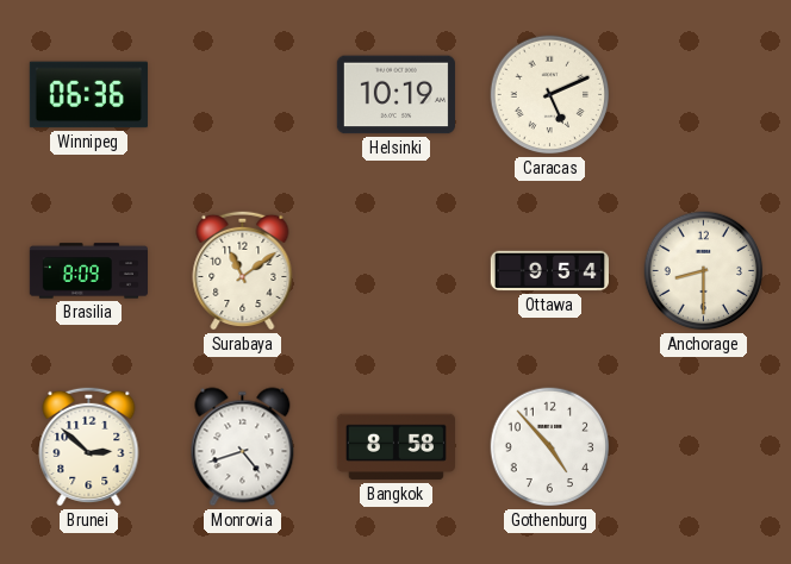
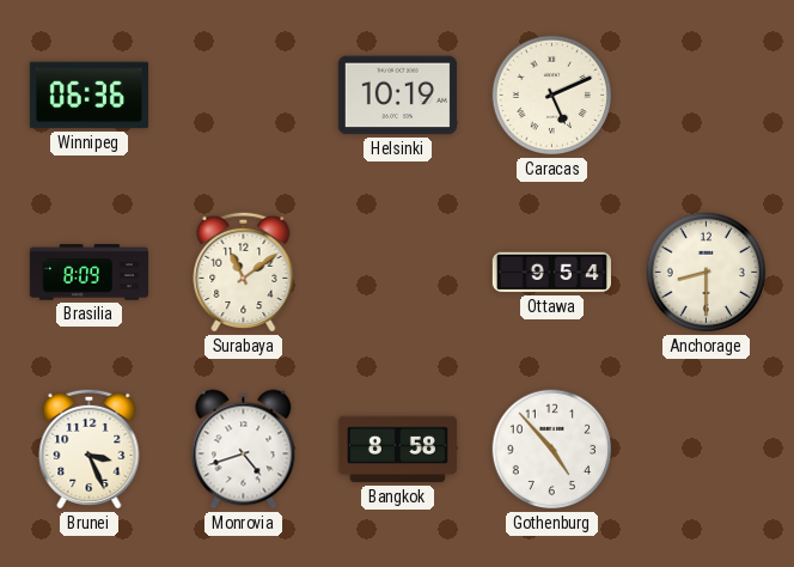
Brunei: 2:52 -> 3:26
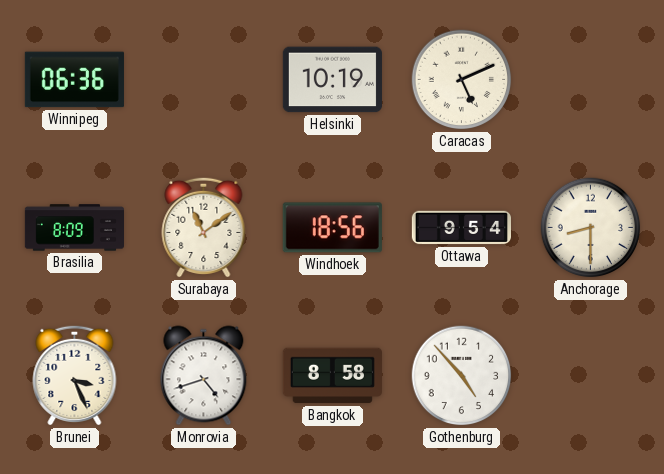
Windhoek: none -> 18:56
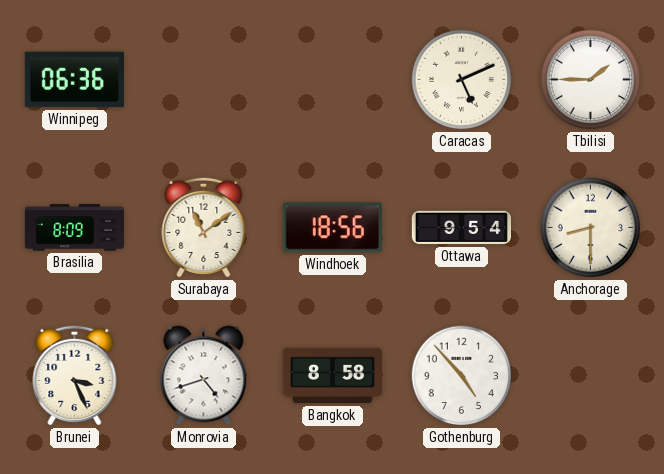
Helsinki: 10:19 -> none
Tbilisi: none -> 1:45
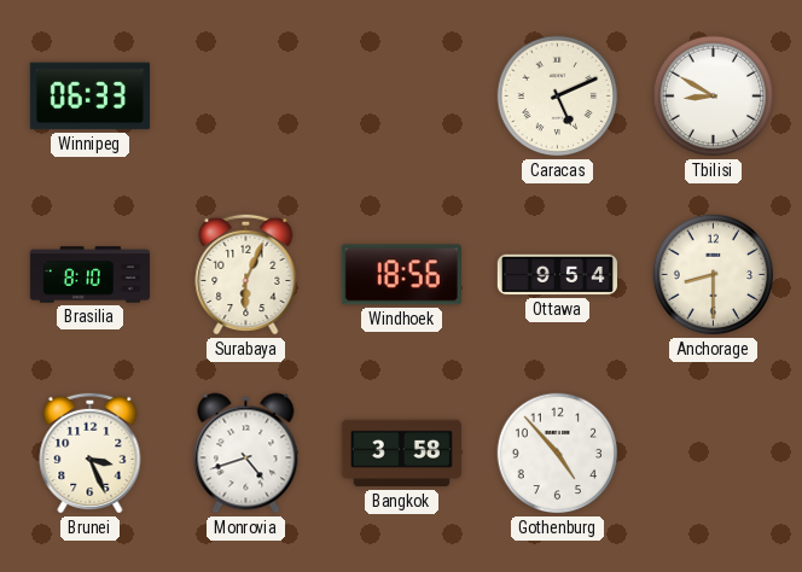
Winnipeg: 06:36 -> 06:33
Tbilisi: 1:45 -> 8:50
Brasilia: 8:09 -> 8:10
Surabaya: 11:09 -> 6:04
Bangkok: 8:58 -> 3:58
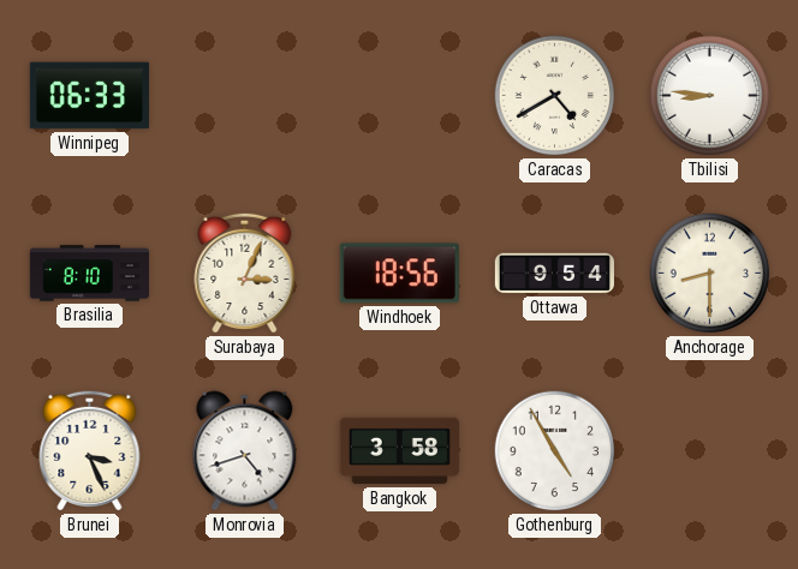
Caracas: 5:11 -> 4:40
Tbilisi: 8:50 -> 8:46
Surabaya: 6:04 -> 3:04
Gothenburg: 4:53 -> 4:55
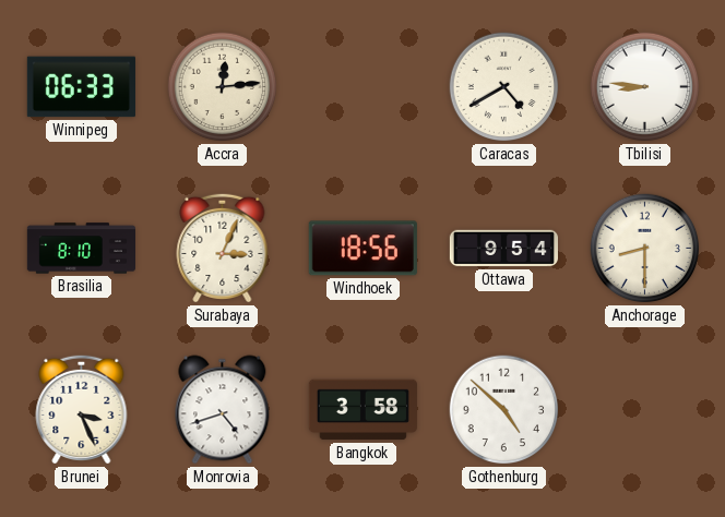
Accra: none -> 12:14
Gothenburg: 4:55 -> 4:52
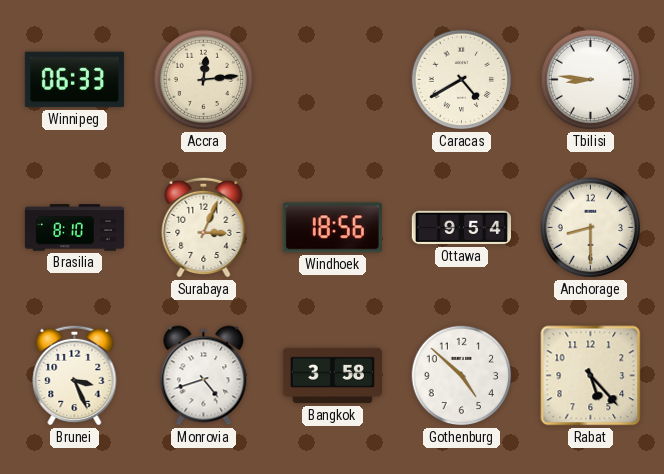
Rabat: none -> 5:23
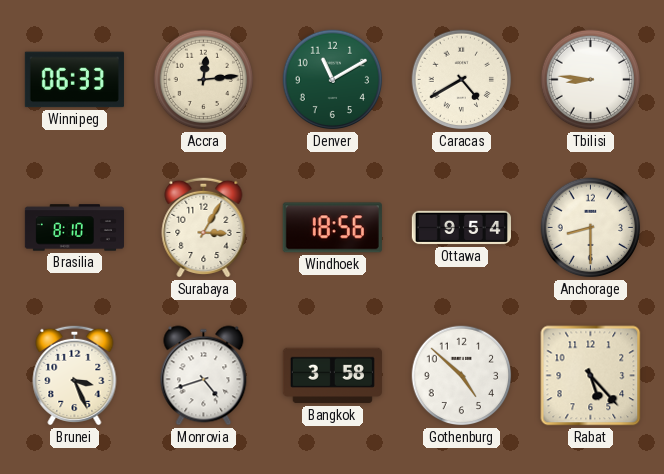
Denver: none -> 11:10
Surabaya: 3:04 -> 3:05
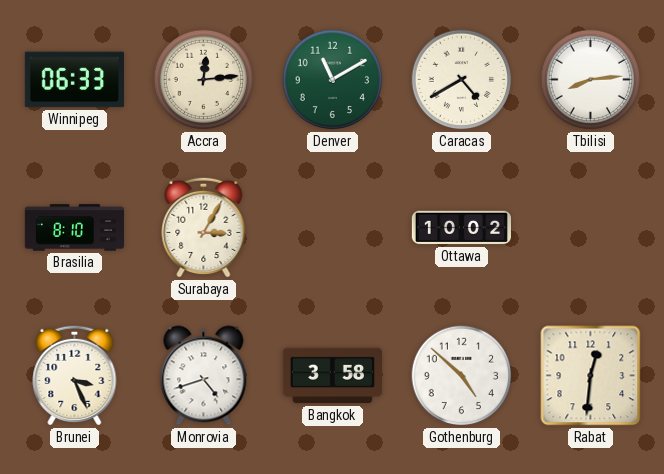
Tbilisi: 8:46 -> 8:14
Windhoek: 18:56 -> none
Ottawa: 9:54 -> 10:02
Anchorage: 8:30 -> none
Rabat: 5:23 -> 12:31
